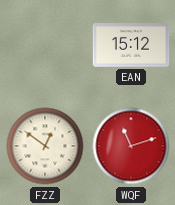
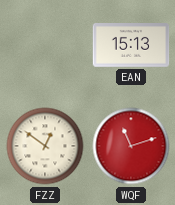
EAN: 15:12 -> 15:13
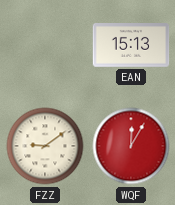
FZZ: 12:51 -> 9:09
WQF: 11:12 -> 12:05
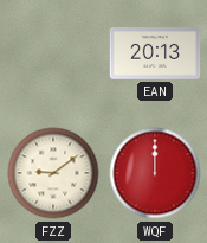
EAN: 15:13 -> 20:13
WQF: 12:05 -> 12:00
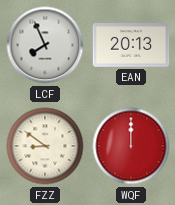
LCF: none -> 7:56
FZZ: 9:09 -> 8:51
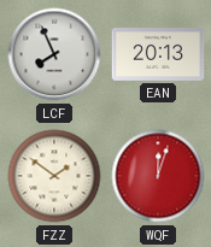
FZZ: 8:51 -> 1:51
WQF: 12:00 -> 12:03
